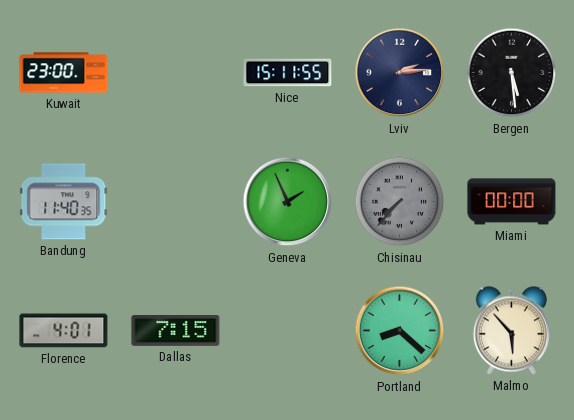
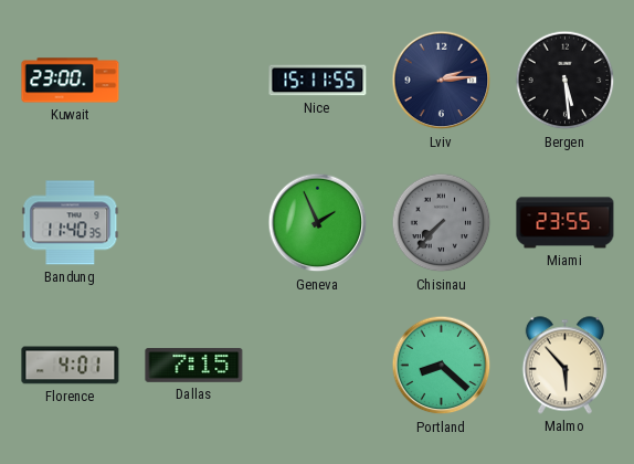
Miami: 00:00 -> 23:55
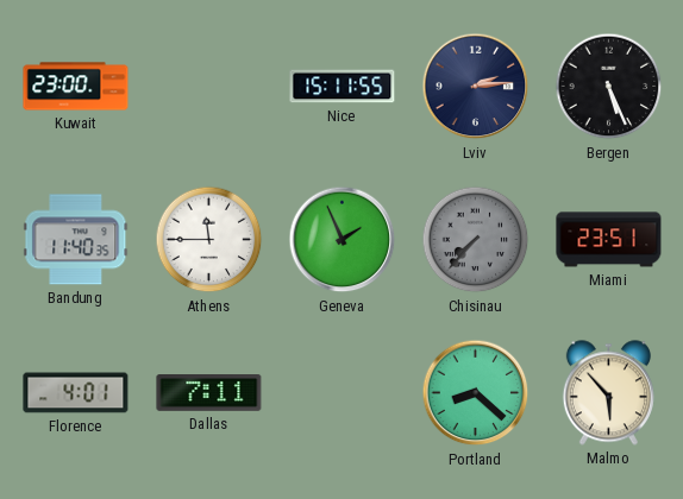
Bergen: 5:29 -> 5:26
Athens: none -> 11:45
Miami: 23:55 -> 23:51
Dallas: 7:15 -> 7:11
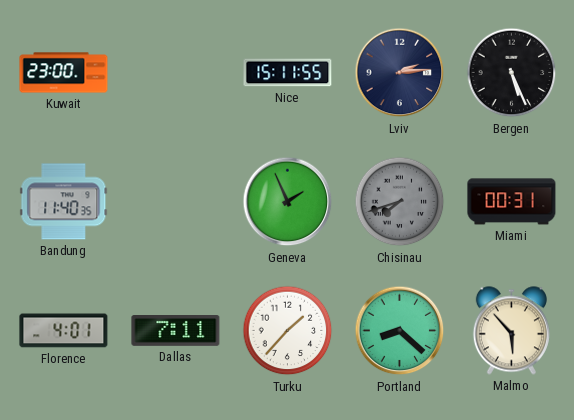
Athens: 11:45 -> none
Chisinau: 7:37 -> 7:42
Miami: 23:51 -> 00:31
Turku: none -> 1:37
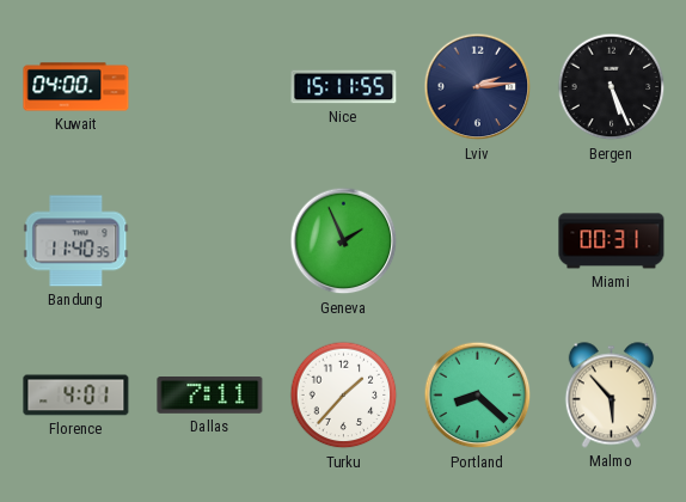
Kuwait: 23:00 -> 04:00
Chisinau: 7:42 -> none
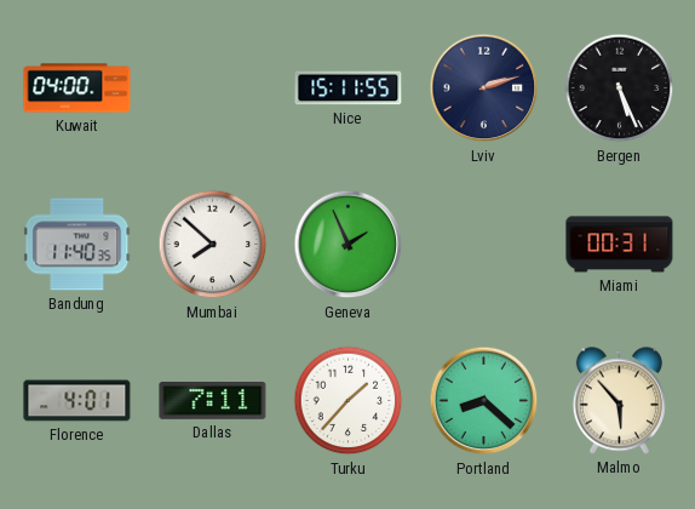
Lviv: 2:14 -> 2:12
Mumbai: none -> 7:52
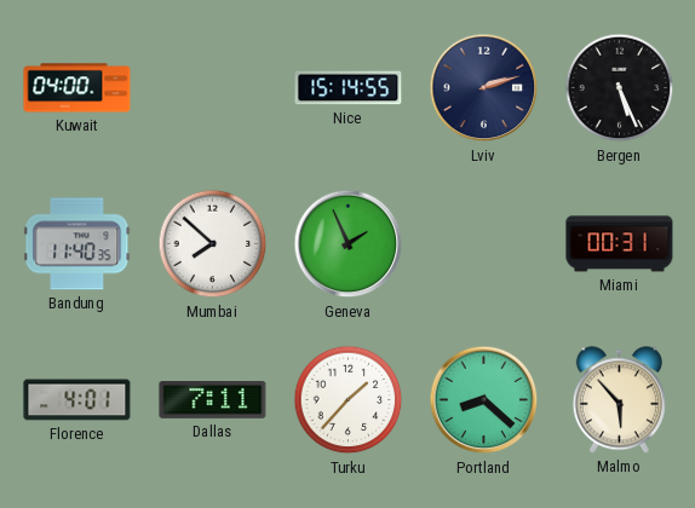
Nice: 15:11 -> 15:14
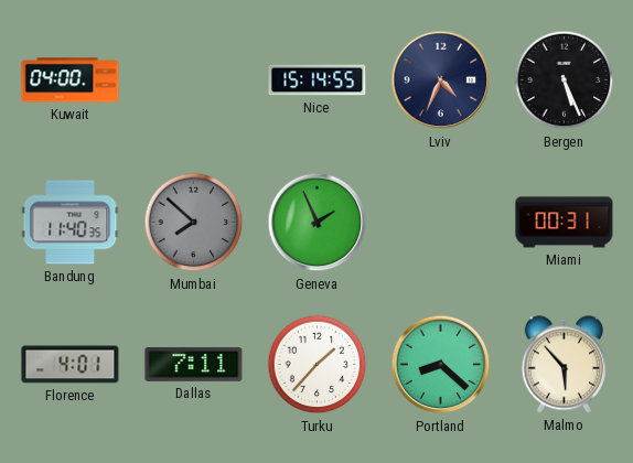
Lviv: 2:12 -> 4:34
Mumbai dial: white -> grey
